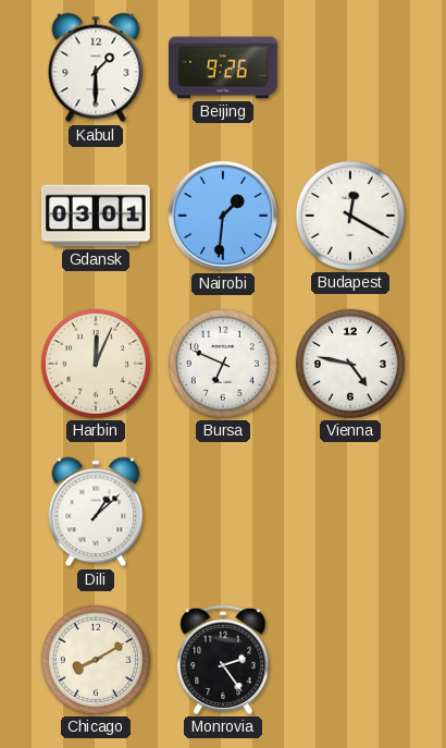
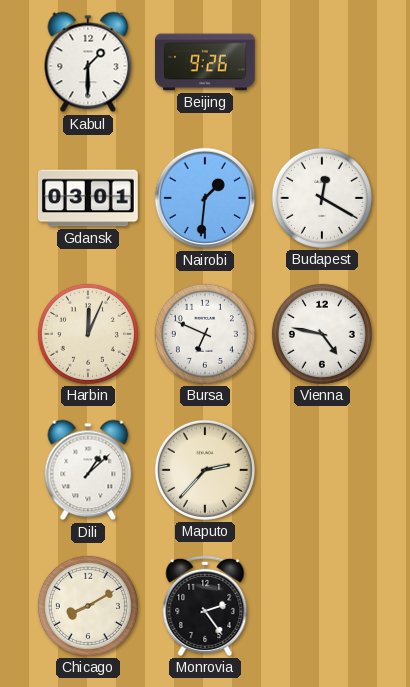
Maputo: none -> 2:37
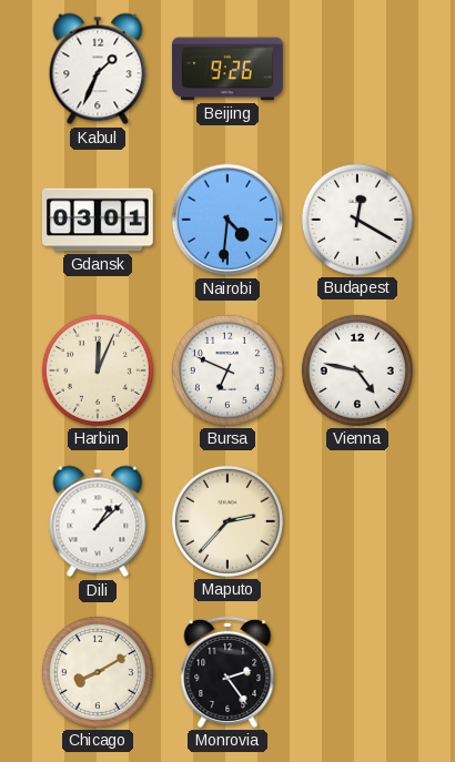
Kabul: 1:30 -> 1:34
Nairobi: 1:31 -> 4:31
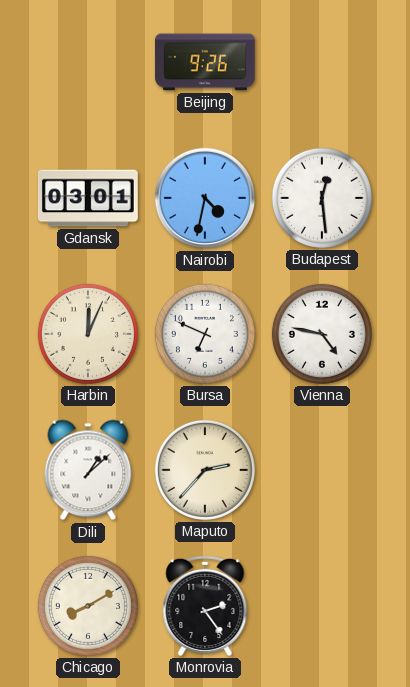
Kabul: 1:34 -> none
Nairobi: 4:31 -> 4:32
Budapest: 12:20 -> 12:29
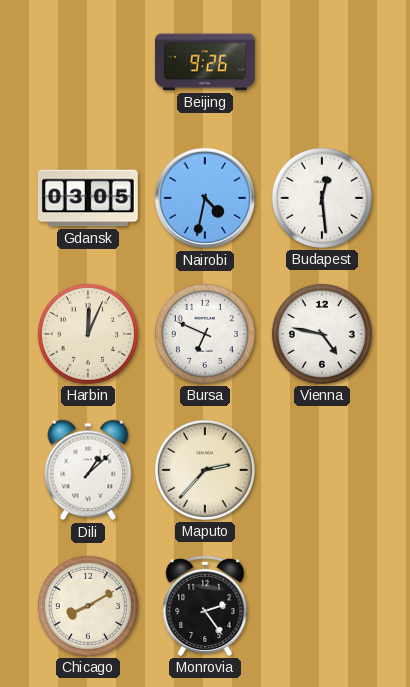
Gdansk: 03:01 -> 03:05
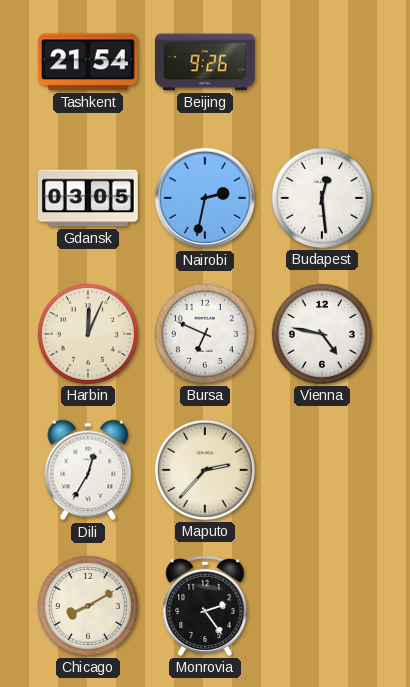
Tashkent: none -> 21:54
Nairobi: 4:32 -> 2:32
Dili: 1:08 -> 12:35
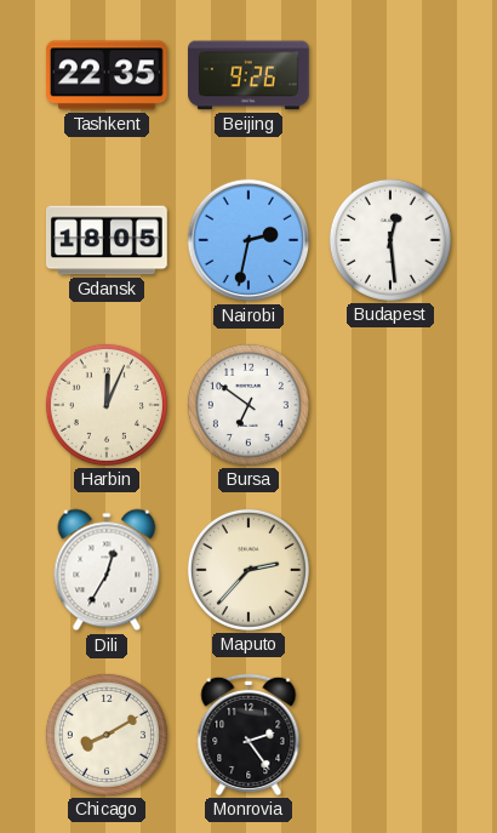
Tashkent: 21:54 -> 22:35
Gdansk: 03:05 -> 18:05
Bursa: 6:49 -> 6:51
Vienna: 4:47 -> none
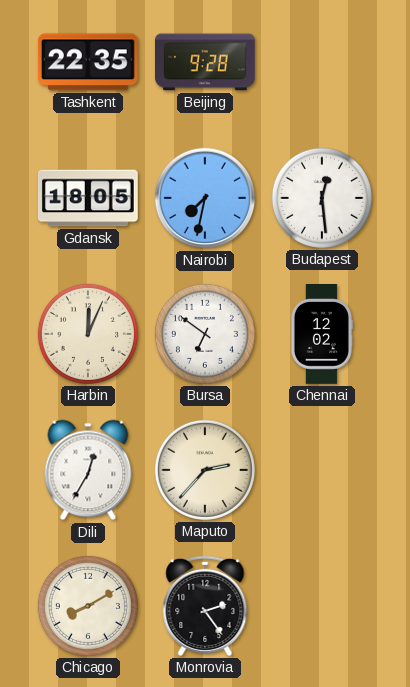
Beijing: 9:26 -> 9:28
Nairobi: 2:32 -> 7:32
Chennai: none -> 12:02
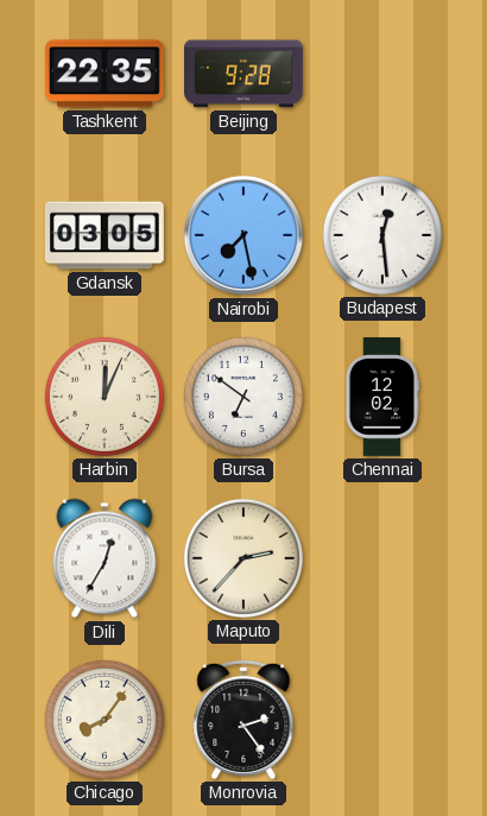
Gdansk: 18:05 -> 03:05
Nairobi: 7:32 -> 7:28
Chicago: 8:10 -> 8:06
